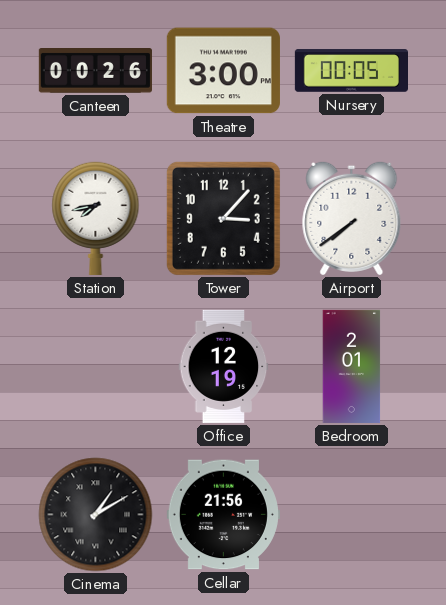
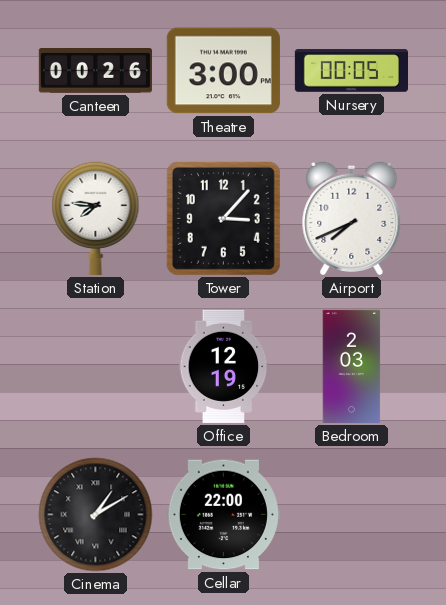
Station: 7:43 -> 7:46
Airport: 7:39 -> 7:41
Bedroom: 2:01 -> 2:03
Cellar: 21:56 -> 22:00
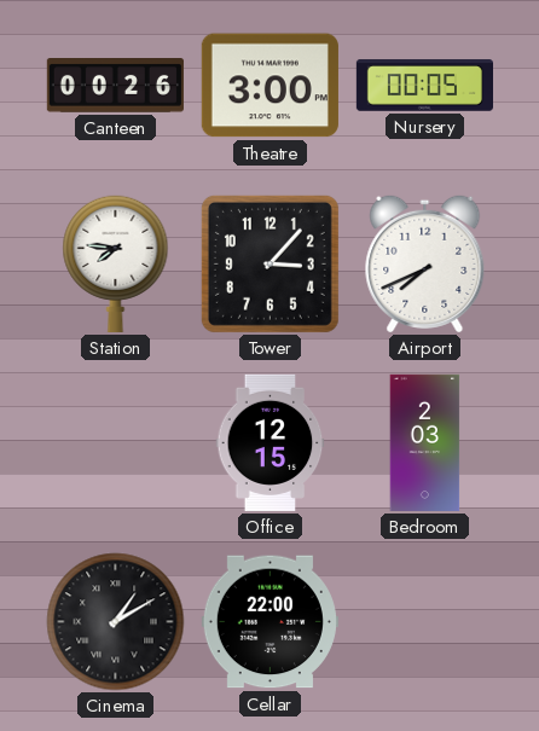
Office: 12:19 -> 12:15
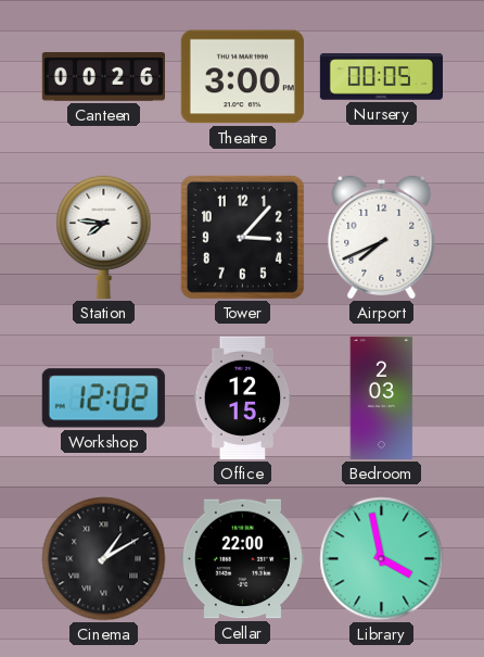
Workshop: none -> 12:02
Library: none -> 3:58
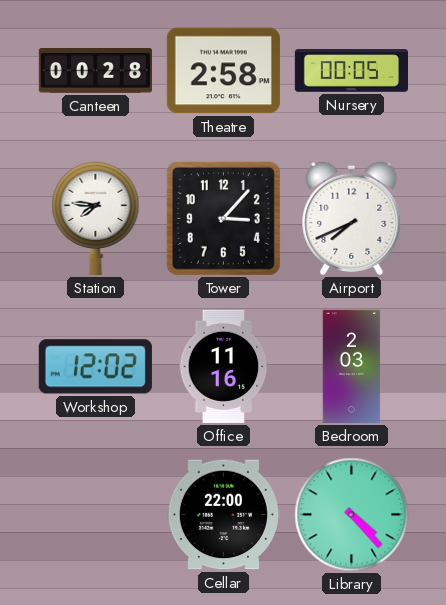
Canteen: 00:26 -> 00:28
Theatre: 3:00 -> 2:58
Office: 12:15 -> 11:16
Cinema: 1:10 -> none
Library: 3:58 -> 4:23
